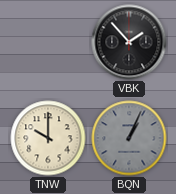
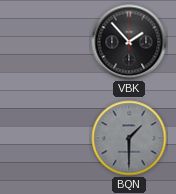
TNW: 10:00 -> none
BQN: 1:04 -> 1:30
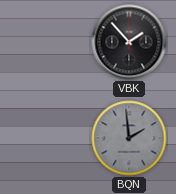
BQN: 1:30 -> 1:59
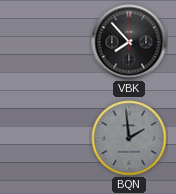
VBK: 1:53 -> 7:53
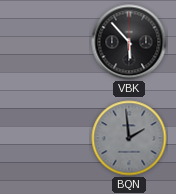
VBK: 7:53 -> 5:53
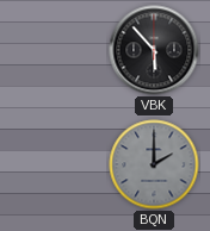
BQN: 1:59 -> 2:00
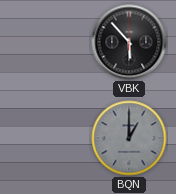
BQN: 2:00 -> 1:00
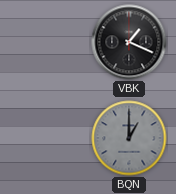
VBK: 5:53 -> 1:19
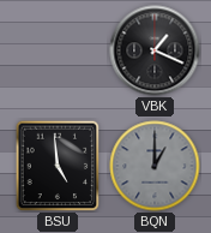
BSU: none -> 4:59
